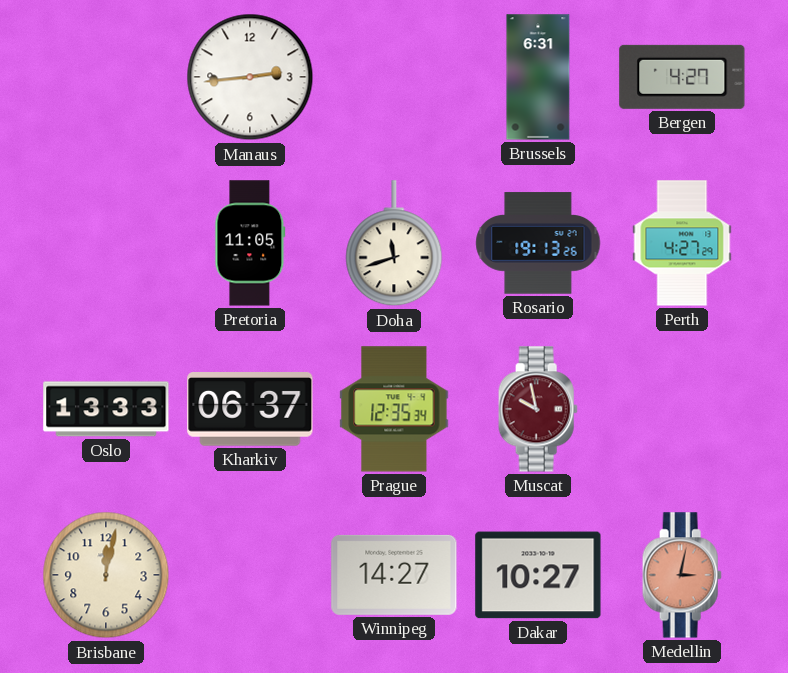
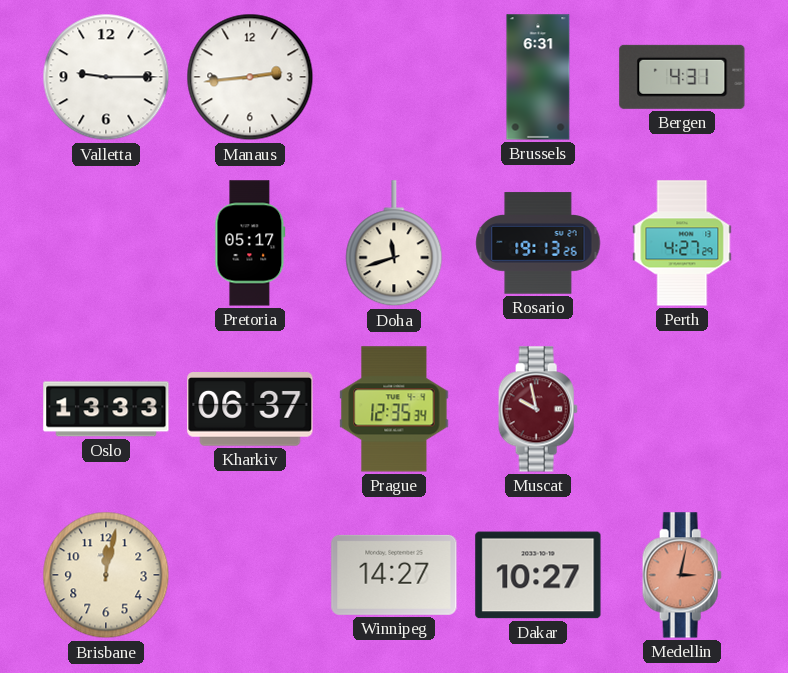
Valletta: none -> 9:15
Bergen: 4:27 -> 4:31
Pretoria: 11:05 -> 05:17
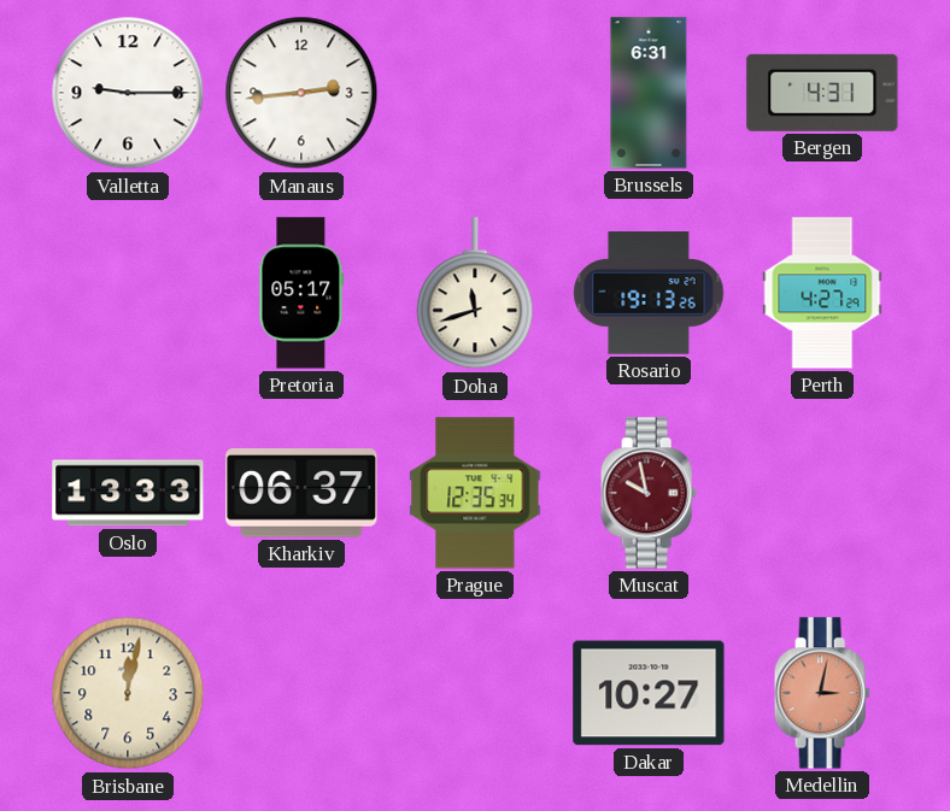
Winnipeg: 14:27 -> none
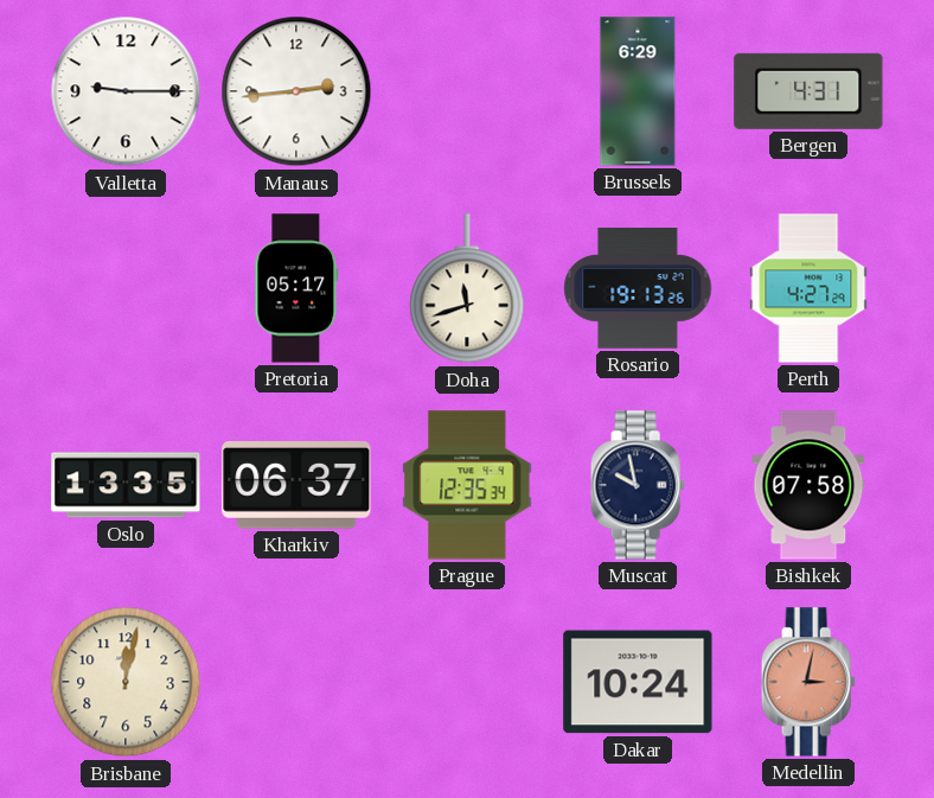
Brussels: 6:31 -> 6:29
Oslo: 13:33 -> 13:35
Muscat dial: burgundy -> navy
Bishkek: none -> 07:58
Dakar: 10:27 -> 10:24
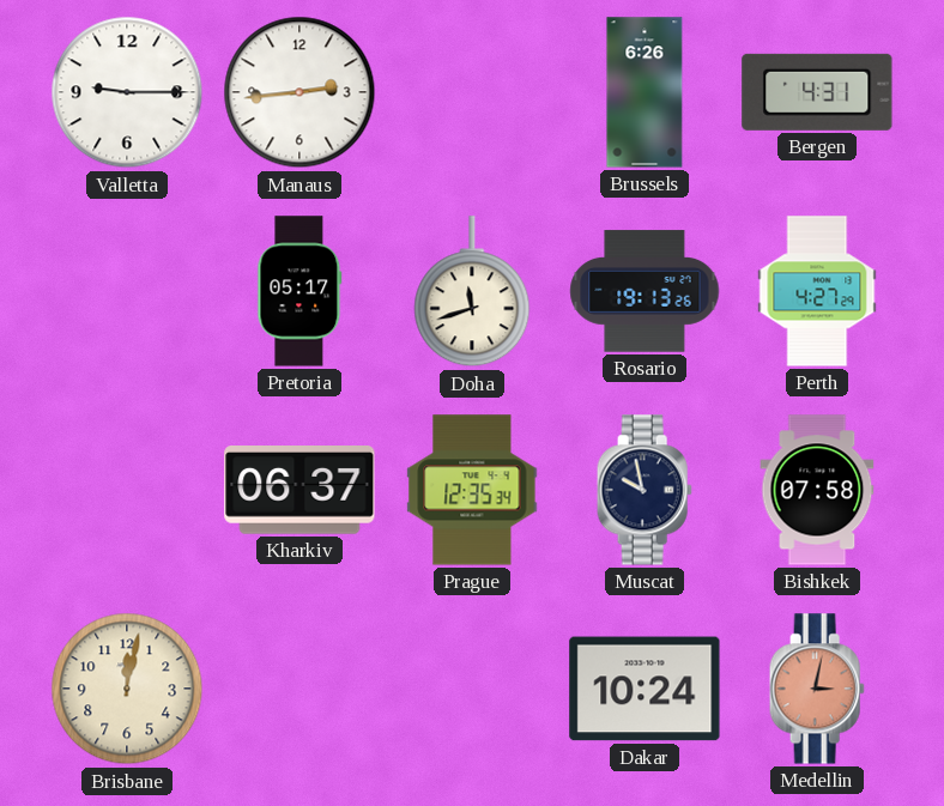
Brussels: 6:29 -> 6:26
Oslo: 13:35 -> none
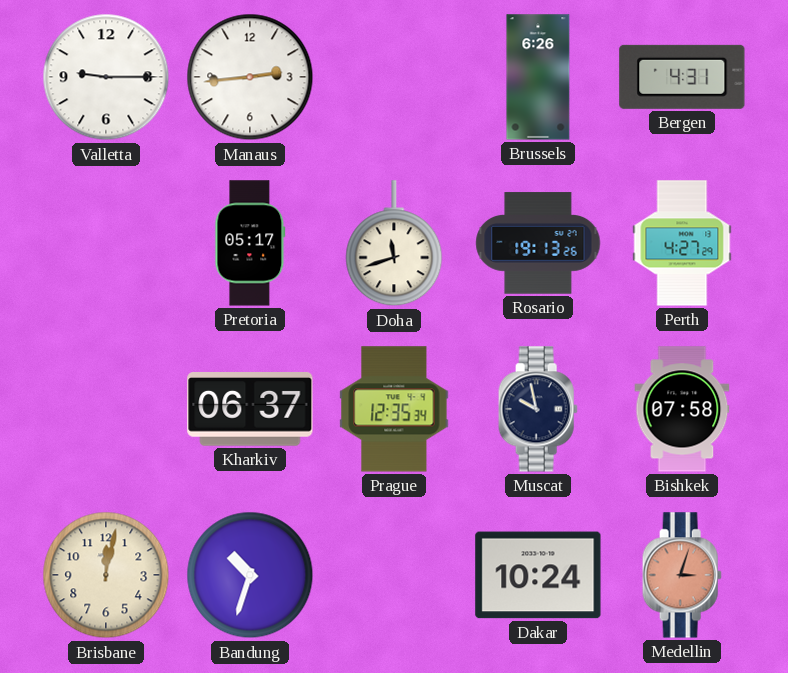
Bandung: none -> 10:33
Medellin: 3:02 -> 3:03
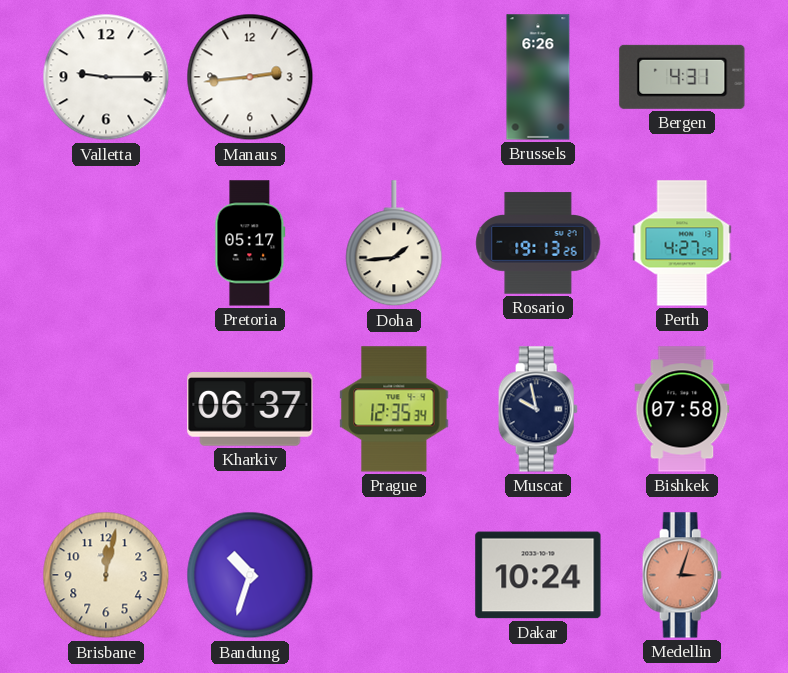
Doha: 11:42 -> 1:44
